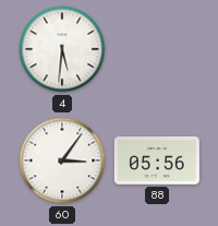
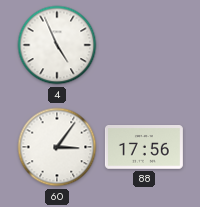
4: 5:31 -> 4:56
88: 05:56 -> 17:56
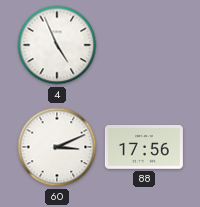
60: 3:06 -> 3:11
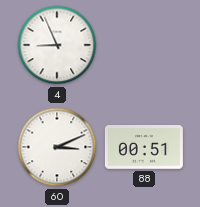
4: 4:56 -> 8:56
88: 17:56 -> 00:51
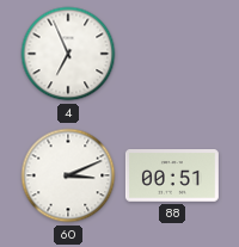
4: 8:56 -> 6:56
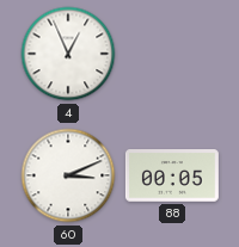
4: 6:56 -> 12:56
88: 00:51 -> 00:05
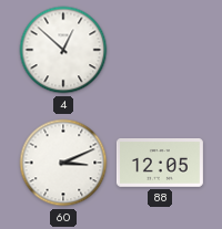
4: 12:56 -> 12:52
88: 00:05 -> 12:05
